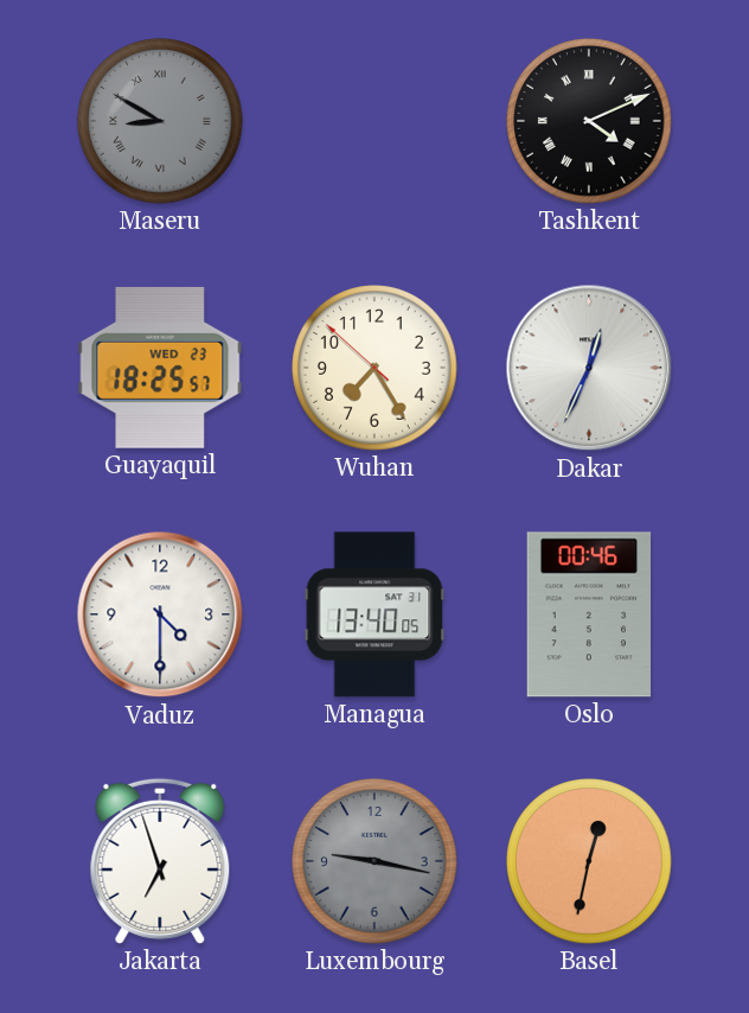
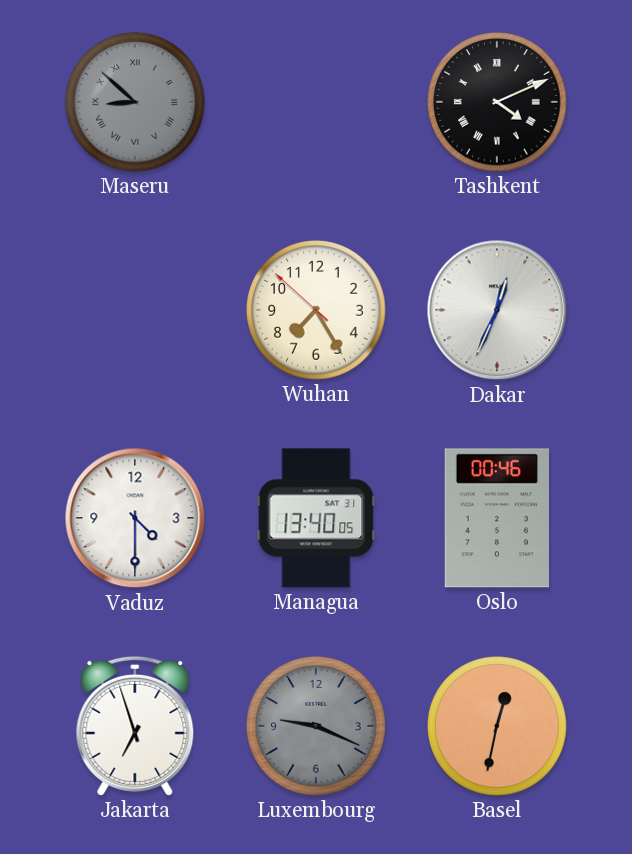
Maseru: 8:50 -> 8:52
Guayaquil: 18:25 -> none
Luxembourg: 9:17 -> 9:19
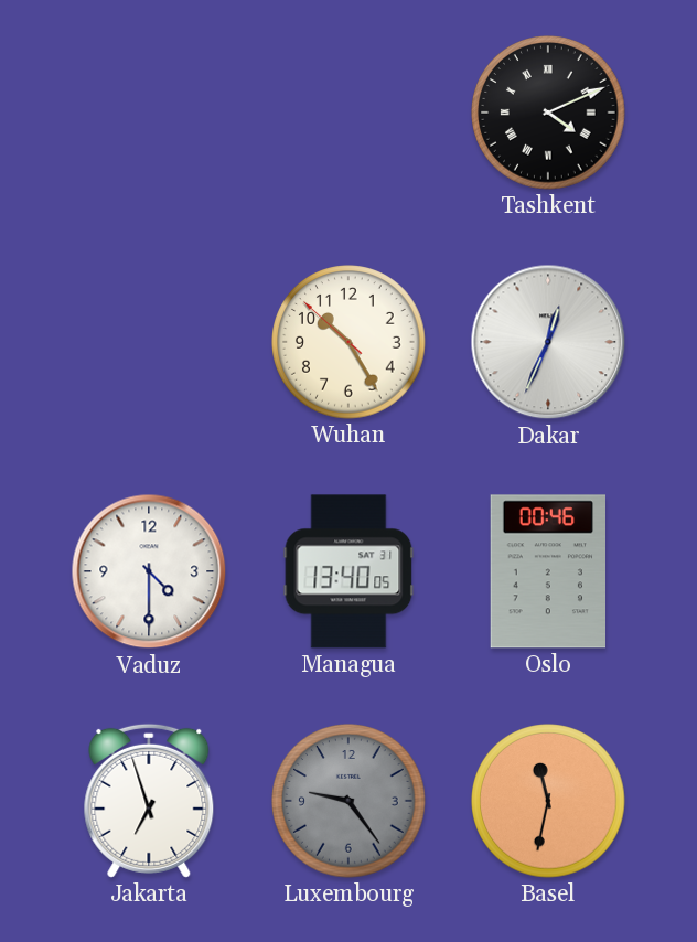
Maseru: 8:52 -> none
Wuhan: 7:24 -> 10:24
Luxembourg: 9:19 -> 9:24
Basel: 12:32 -> 11:32
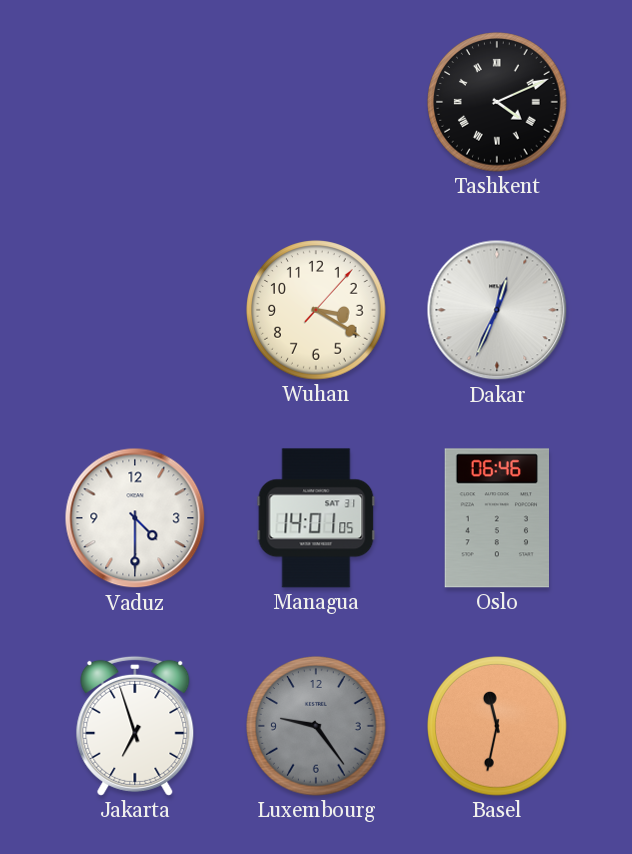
Wuhan: 10:24 -> 3:20
Managua: 13:40 -> 14:01
Oslo: 00:46 -> 06:46
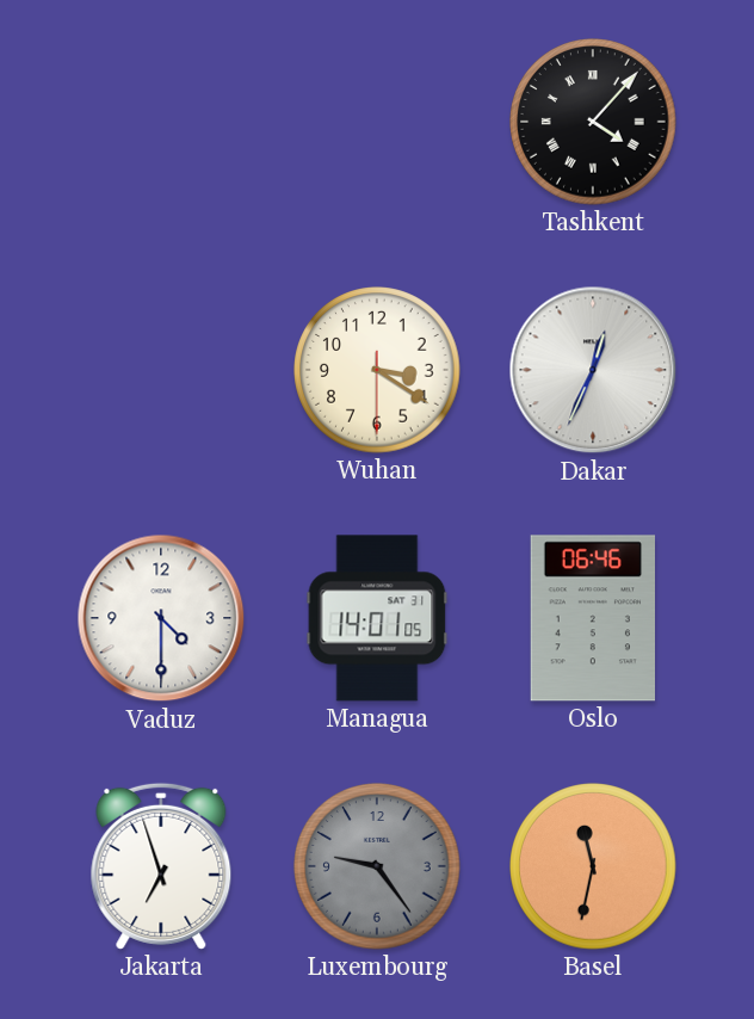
Tashkent: 4:11 -> 4:07
Wuhan: 3:20:07 -> 3:20:30
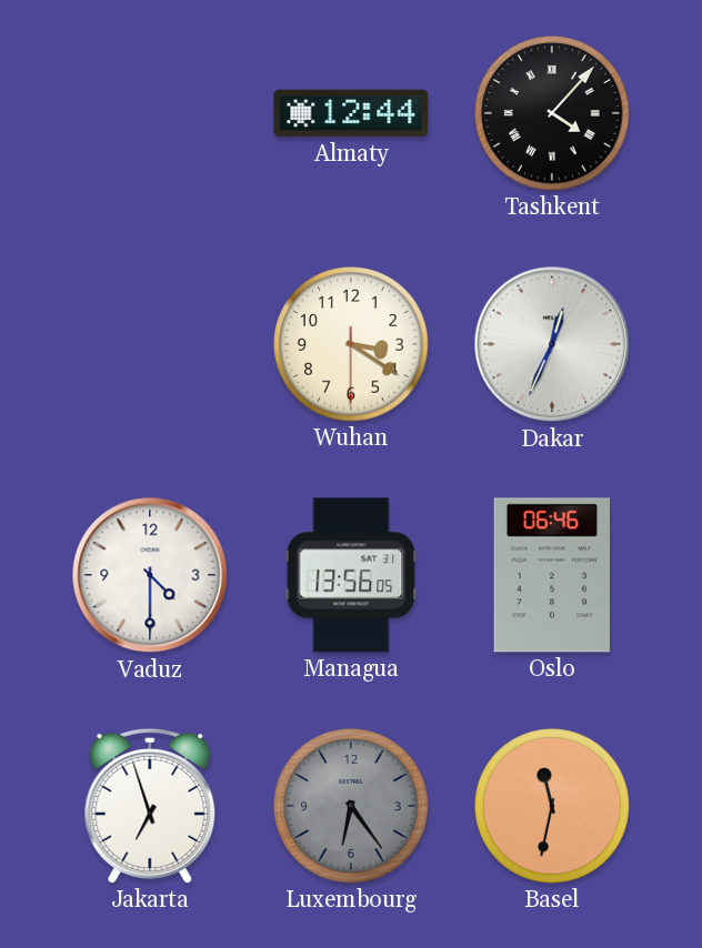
Almaty: none -> 12:44
Managua: 14:01 -> 13:56
Luxembourg: 9:24 -> 6:24
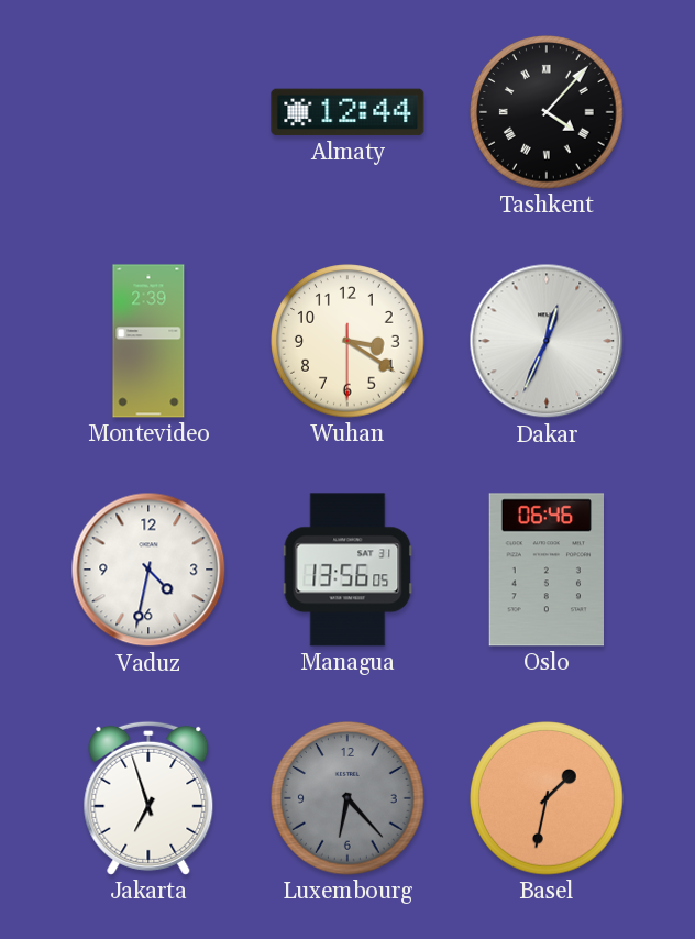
Montevideo: none -> 2:39
Vaduz: 4:30 -> 4:32
Luxembourg: 6:24 -> 6:23
Basel: 11:32 -> 1:32
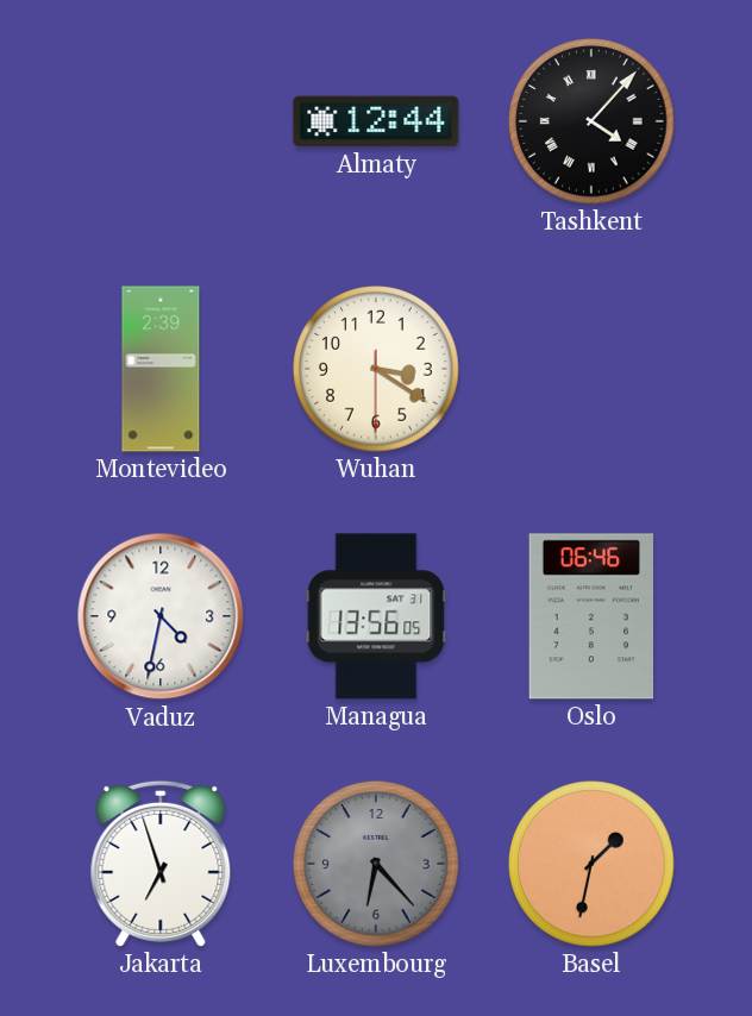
Dakar: 12:34 -> none
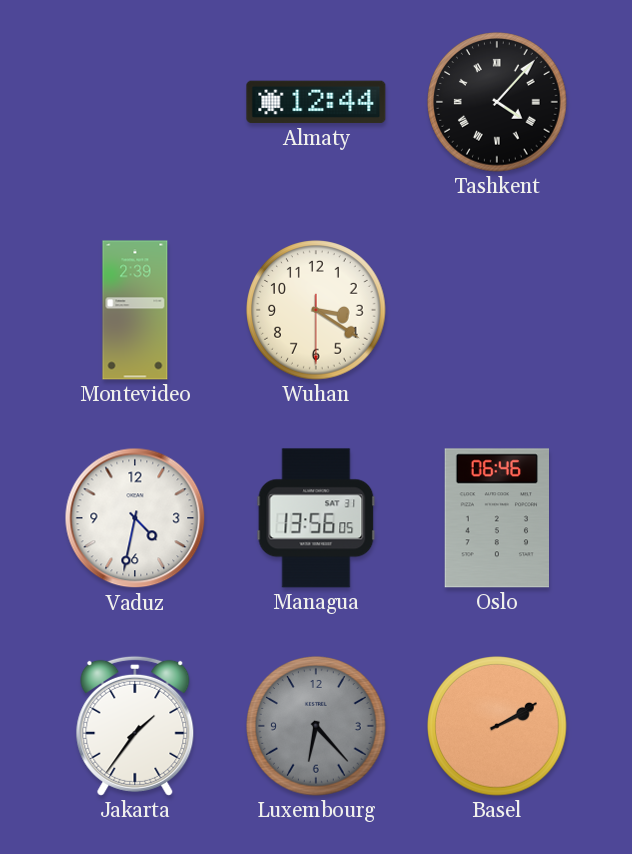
Jakarta: 6:57 -> 1:36
Basel: 1:32 -> 2:10
